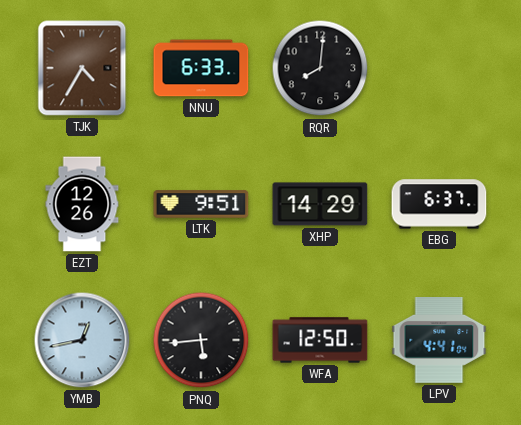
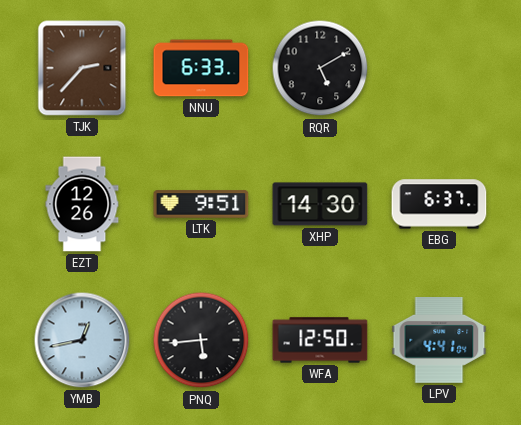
TJK: 4:35 -> 2:37
RQR: 8:01 -> 5:10
XHP: 14:29 -> 14:30
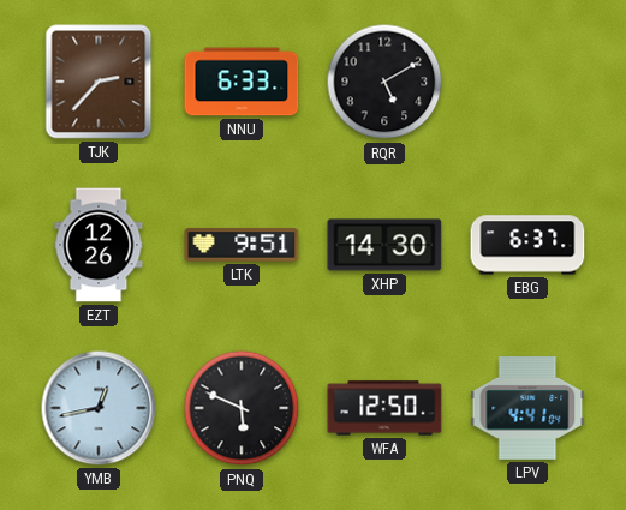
PNQ: 5:44 -> 5:49
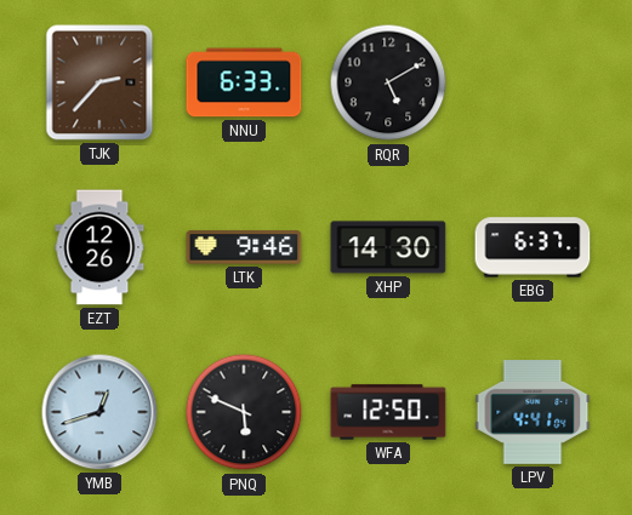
LTK: 9:51 -> 9:46
YMB: 12:43 -> 12:42
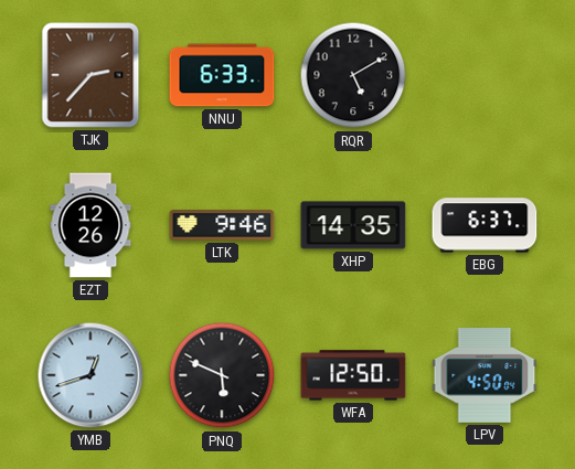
XHP: 14:30 -> 14:35
LPV: 4:41 -> 4:50
